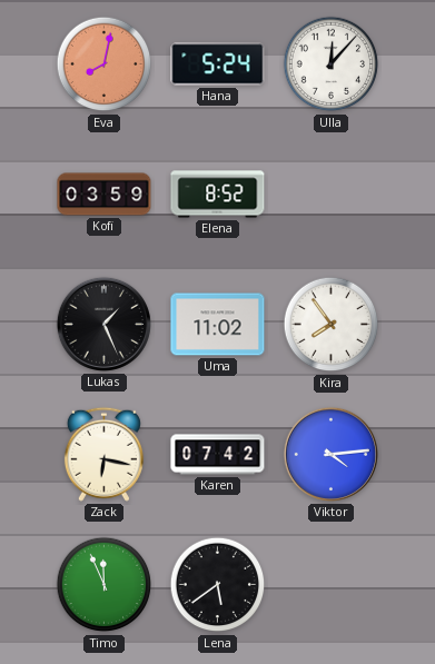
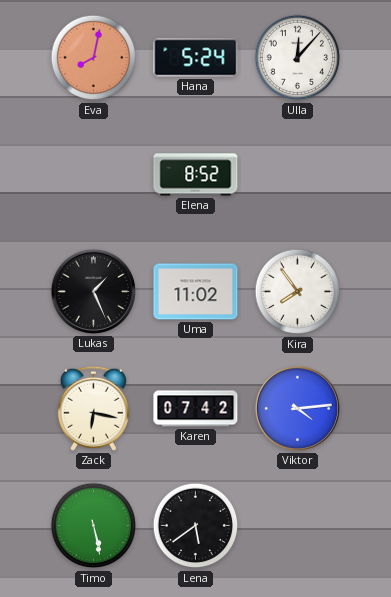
Kofi: 03:59 -> none
Timo: 11:56 -> 5:28
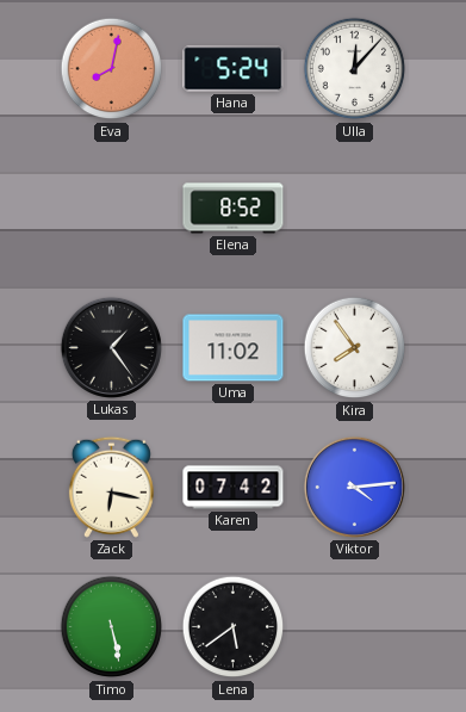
Lukas: 1:26 -> 1:24
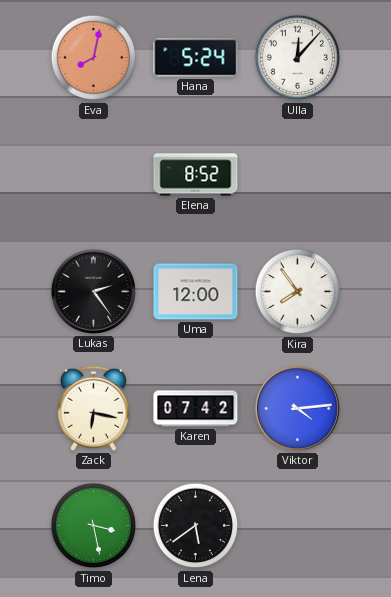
Lukas: 1:24 -> 2:24
Uma: 11:02 -> 12:00
Timo: 5:28 -> 3:28
